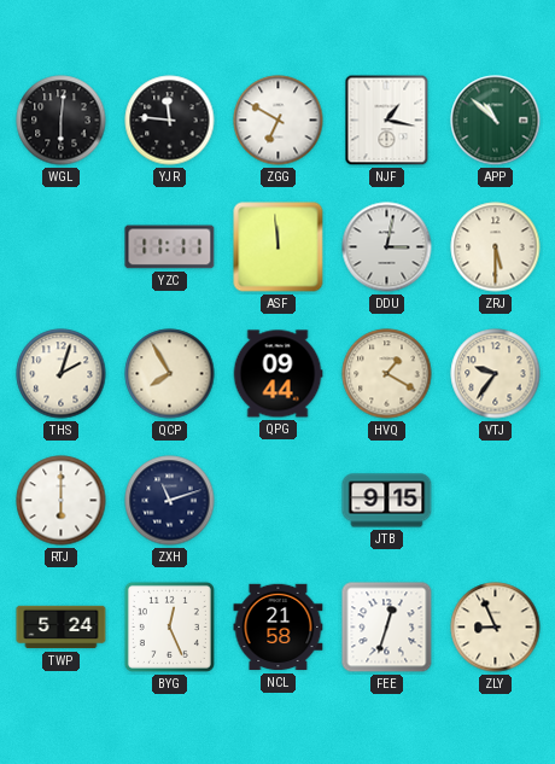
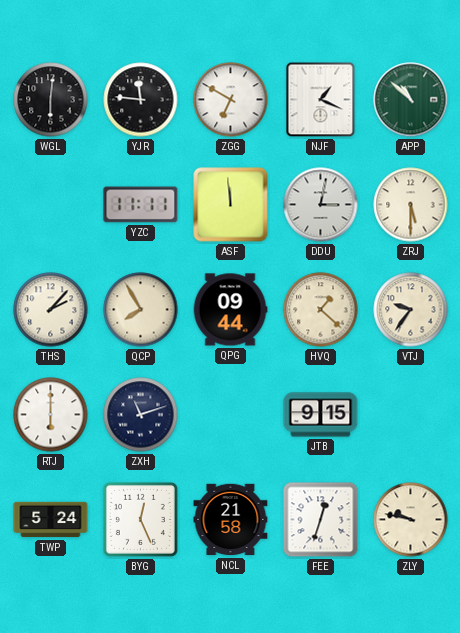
NJF: 1:17 -> 1:19
THS: 2:03 -> 2:07
HVQ: 1:20 -> 1:22
ZLY: 8:56 -> 9:47
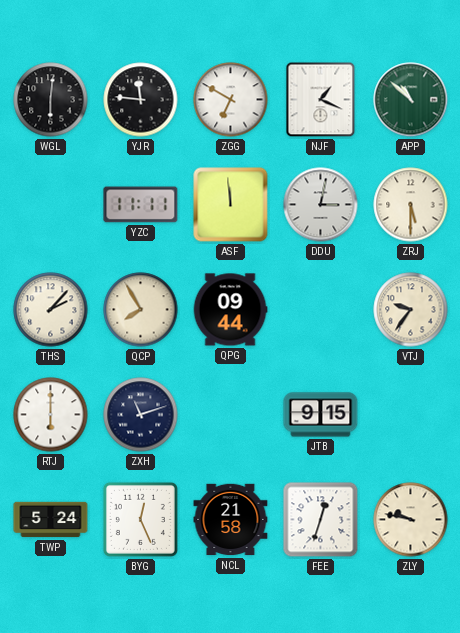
HVQ: 1:22 -> none
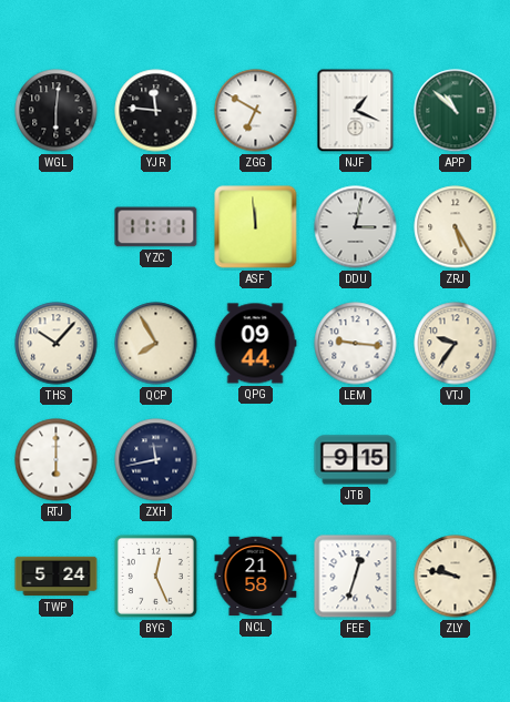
ZRJ: 5:30 -> 5:25
THS: 2:07 -> 10:07
LEM: none -> 9:16
ZXH: 11:12 -> 11:43
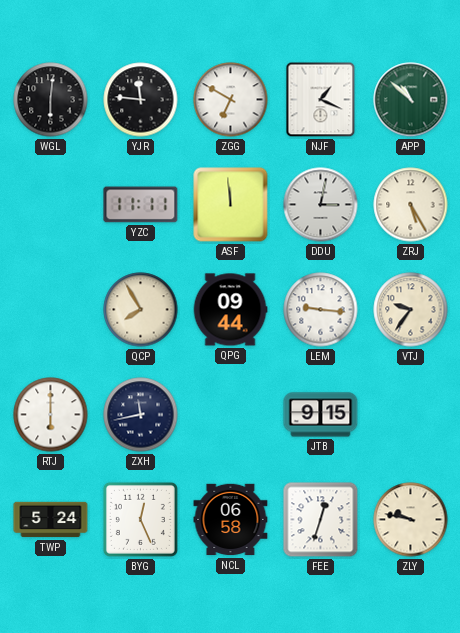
THS: 10:07 -> none
NCL: 21:58 -> 06:58
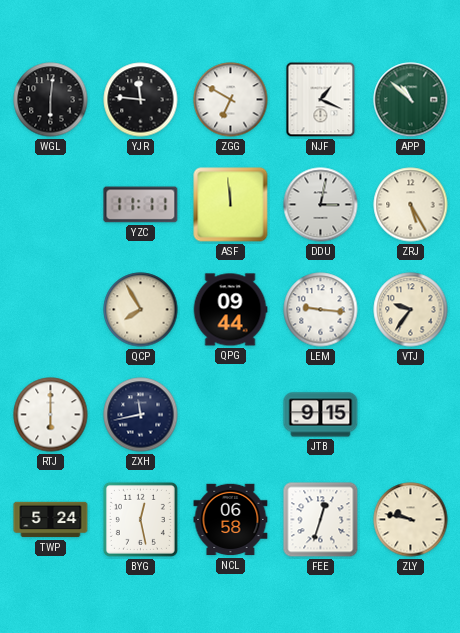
BYG: 12:26 -> 12:28
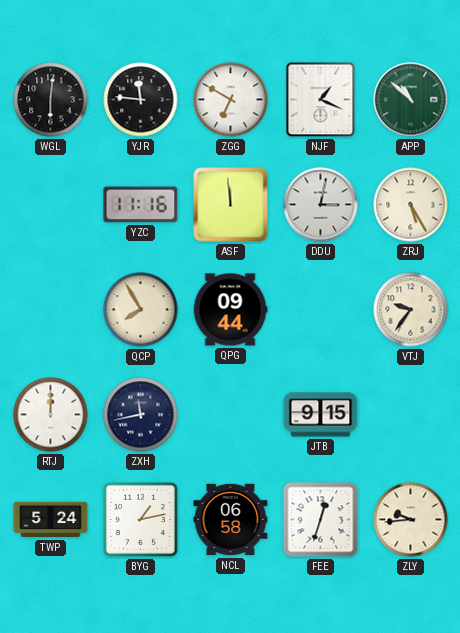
YZC: 11:11 -> 11:16
LEM: 9:16 -> none
RTJ: 6:00 -> 12:00
BYG: 12:28 -> 1:13
ZLY: 9:47 -> 9:44
